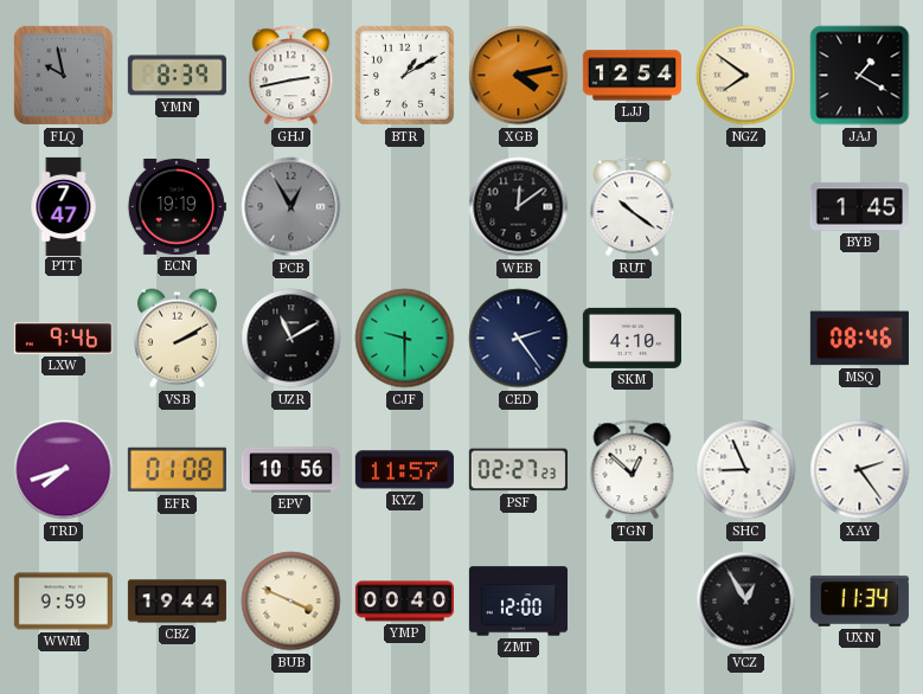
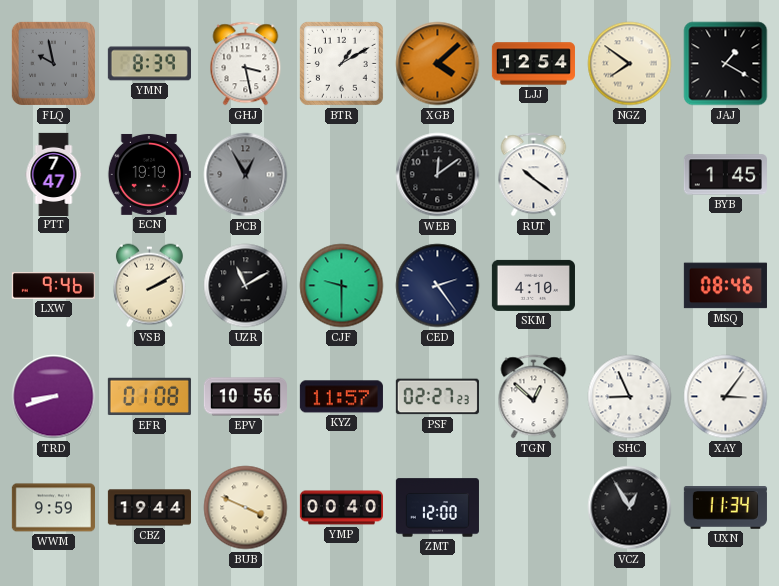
GHJ: 2:43 -> 3:28
XGB: 4:13 -> 4:08
TRD: 7:42 -> 8:42
XAY: 2:24 -> 3:06
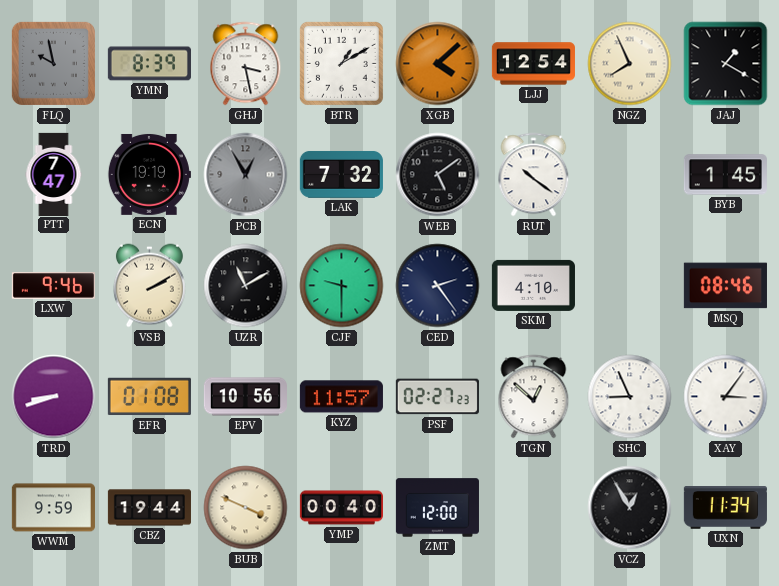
NGZ: 7:51 -> 7:56
LAK: none -> 7:32
WEB: 12:09 -> 5:09
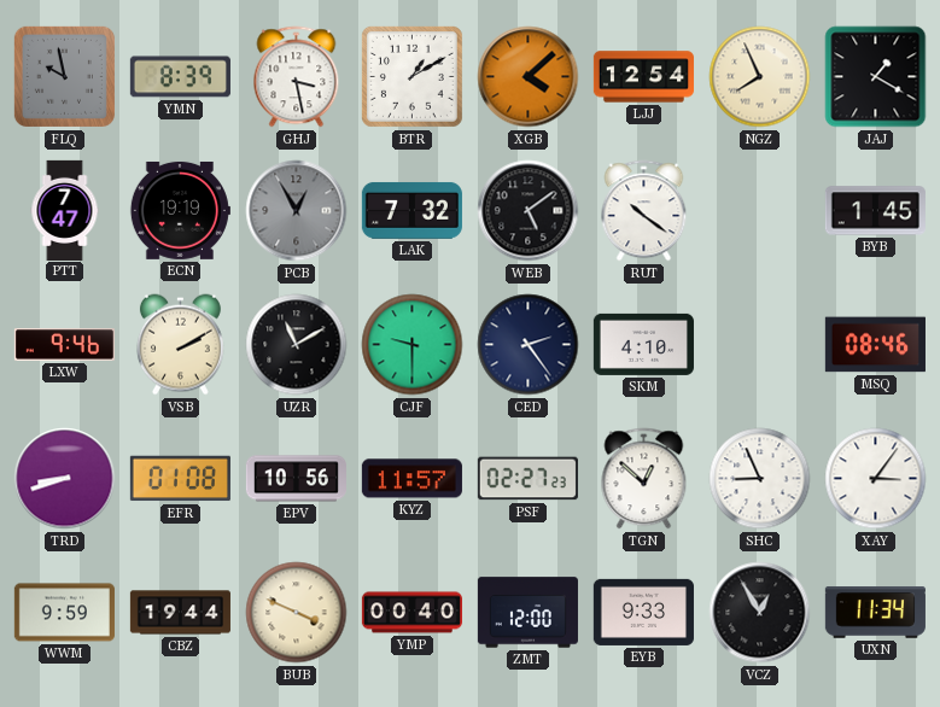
EYB: none -> 9:33
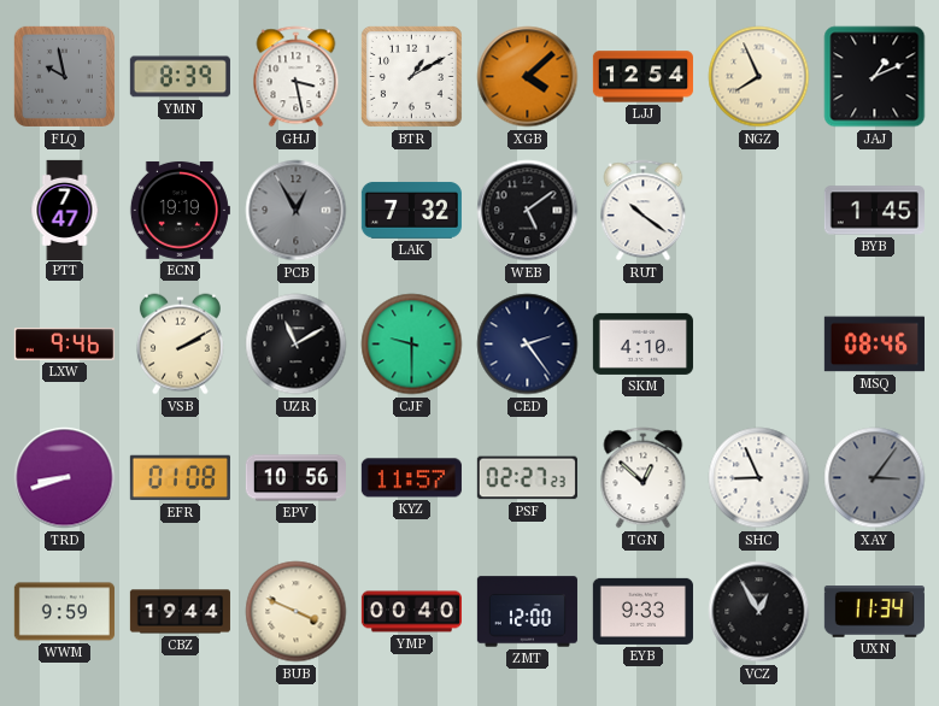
JAJ: 1:20 -> 1:11
XAY dial: white -> grey
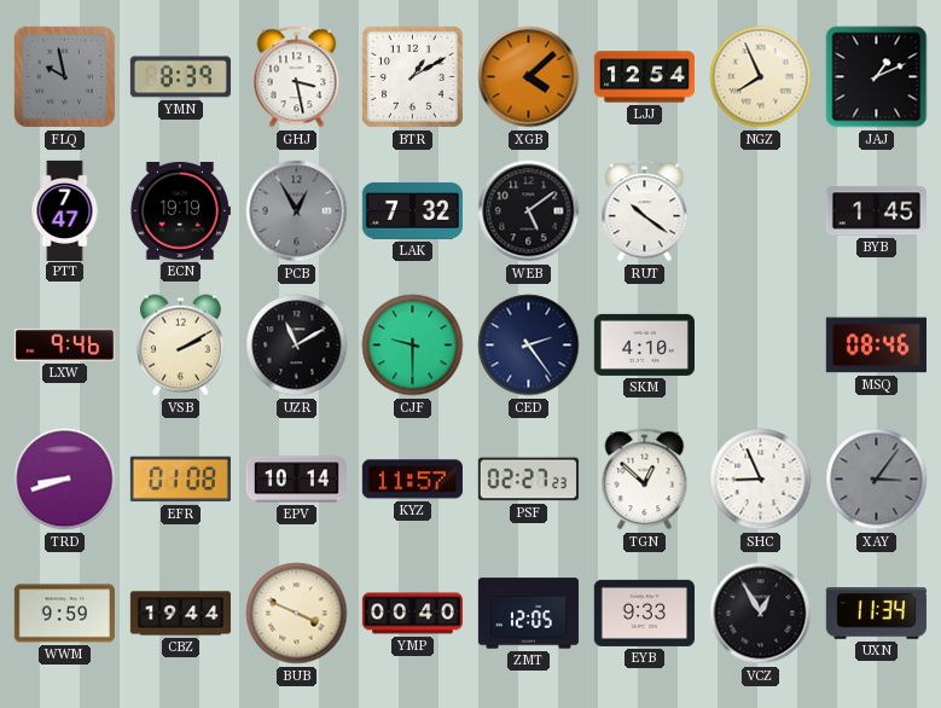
EPV: 10:56 -> 10:14
ZMT: 12:00 -> 12:05
